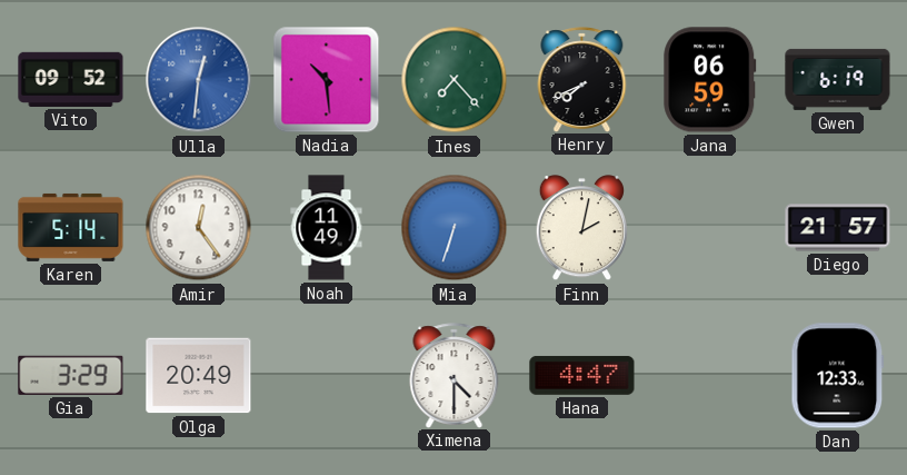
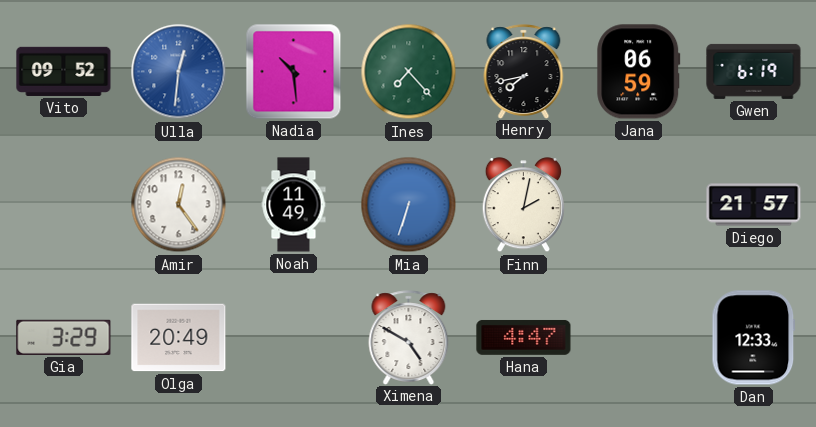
Henry: 7:41 -> 7:43
Karen: 5:14 -> none
Ximena: 4:30 -> 4:50
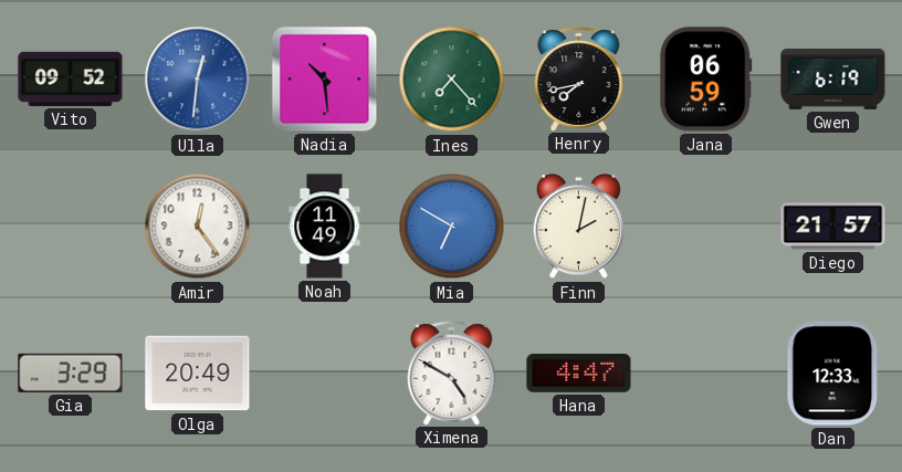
Mia: 6:33 -> 6:50
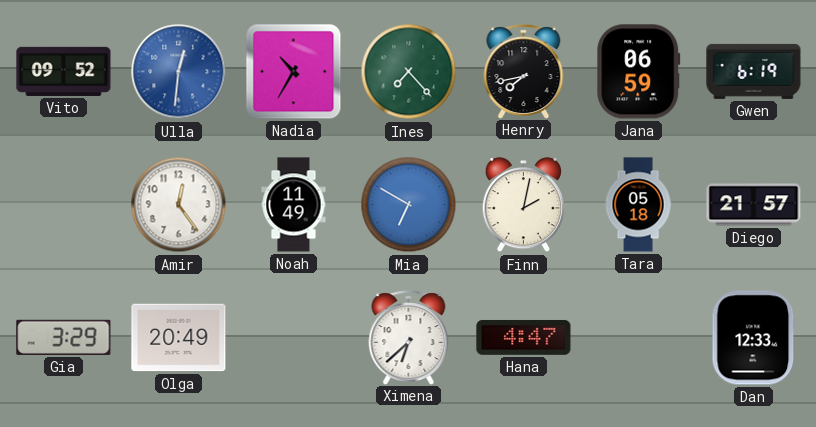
Nadia: 10:29 -> 10:35
Tara: none -> 05:18
Ximena: 4:50 -> 6:38
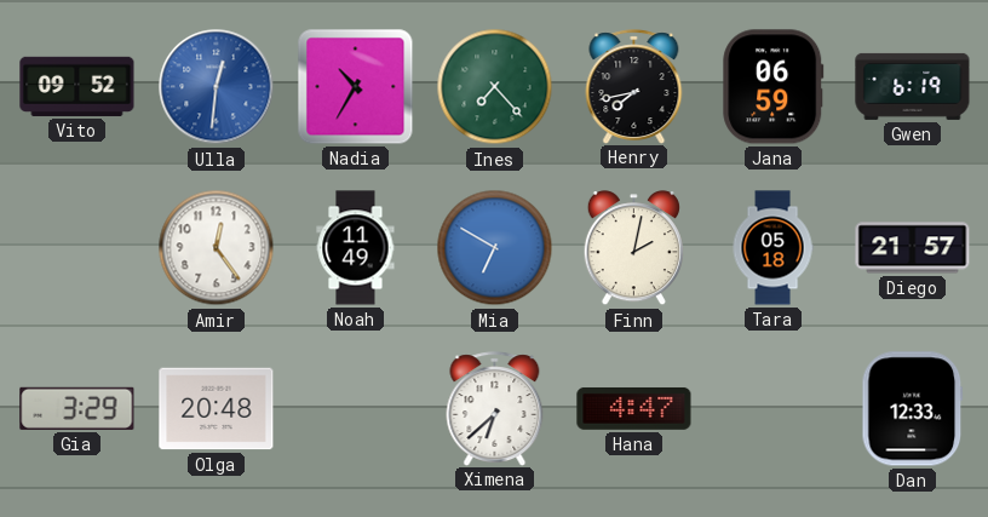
Olga: 20:49 -> 20:48
